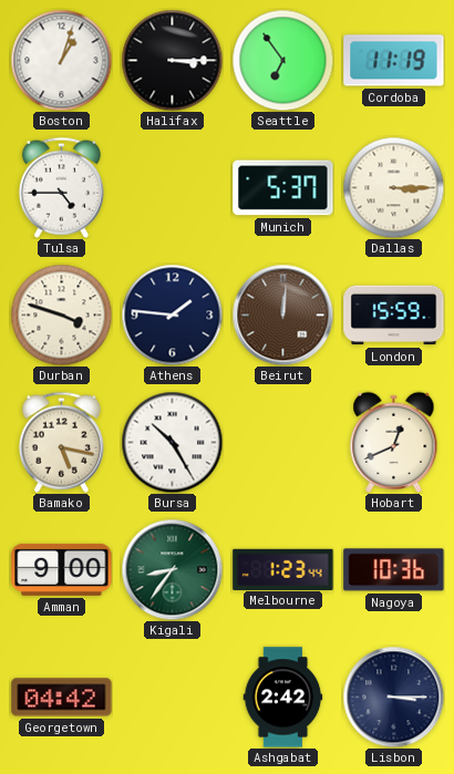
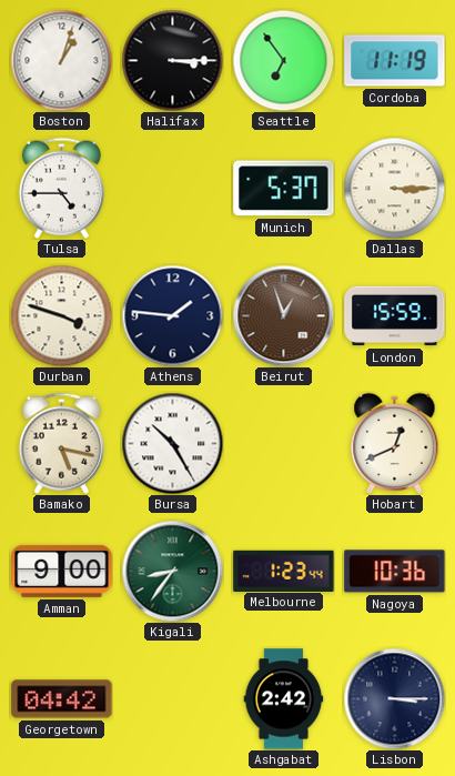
Beirut: 12:01 -> 12:57
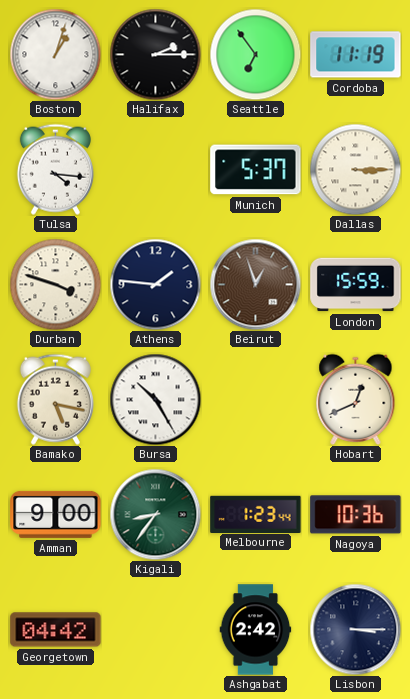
Halifax: 3:15 -> 2:15
Tulsa: 4:45 -> 4:16
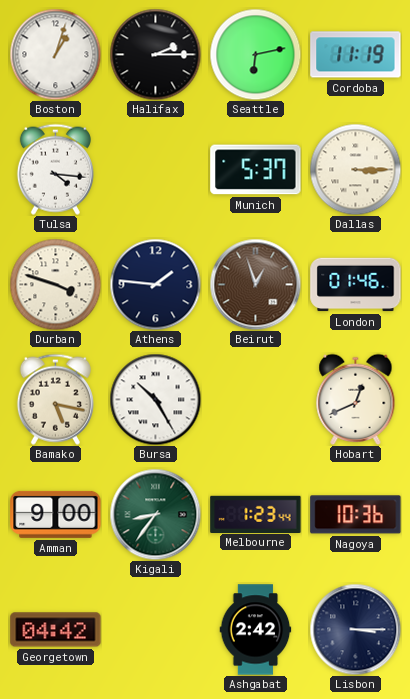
Seattle: 6:54 -> 6:13
London: 15:59 -> 01:46
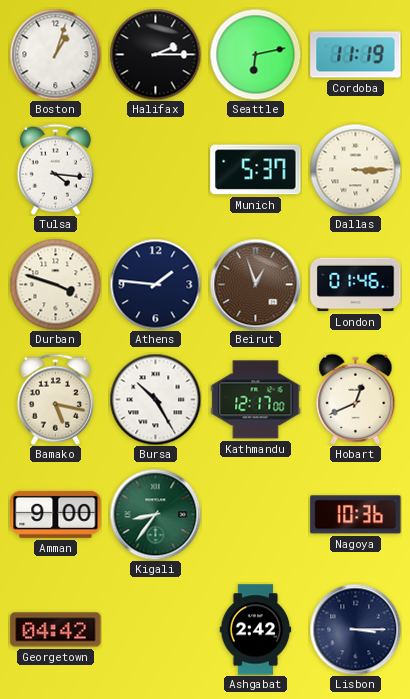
Kathmandu: none -> 12:17
Melbourne: 1:23 -> none
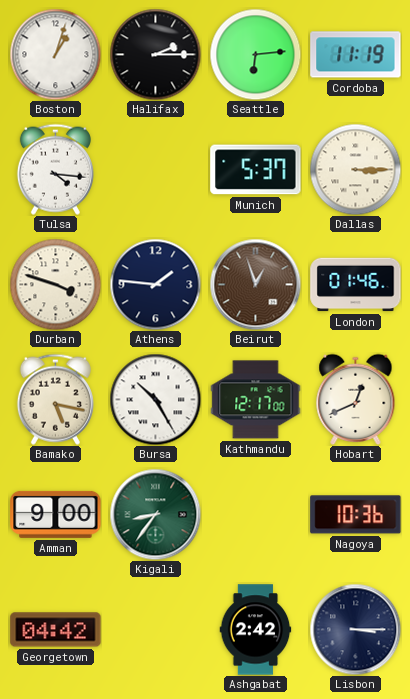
Seattle: 6:13 -> 6:14
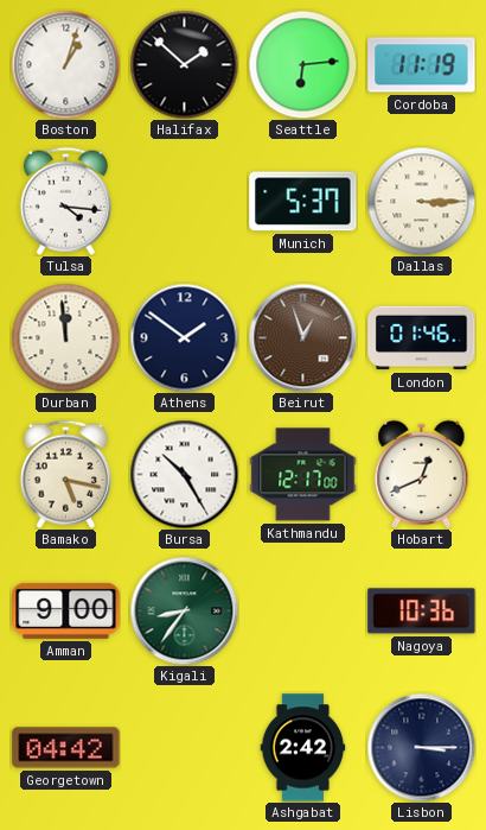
Halifax: 2:15 -> 1:52
Durban: 3:48 -> 11:59
Athens: 1:46 -> 1:51
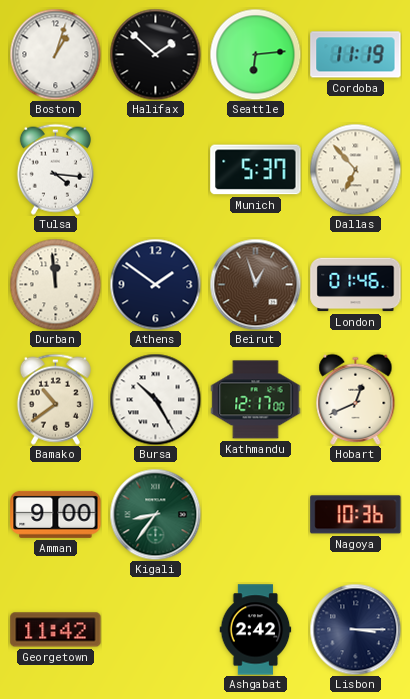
Dallas: 3:15 -> 6:53
Bamako: 5:17 -> 10:39
Georgetown: 04:42 -> 11:42
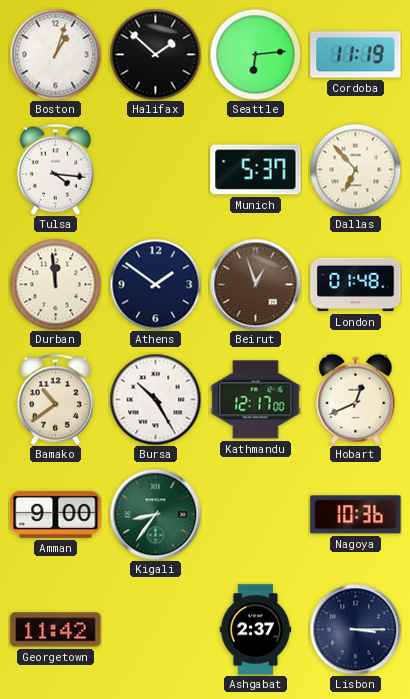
London: 01:46 -> 01:48
Ashgabat: 2:42 -> 2:37
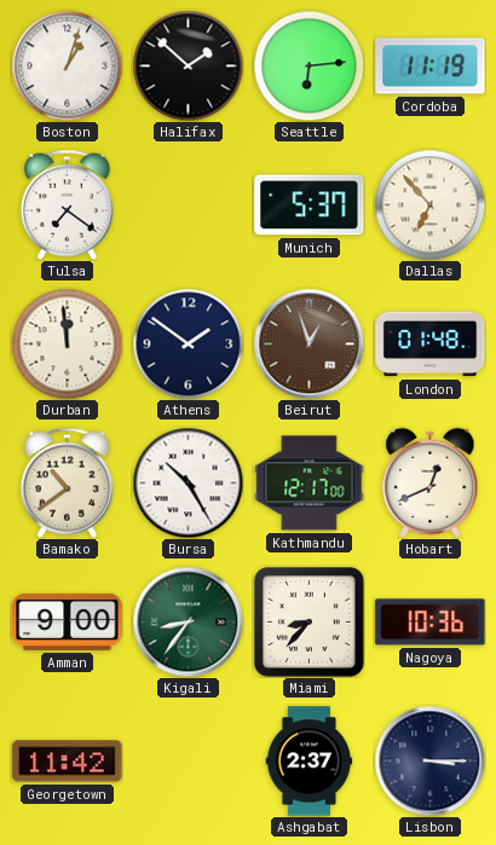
Tulsa: 4:16 -> 7:21
Miami: none -> 8:37
